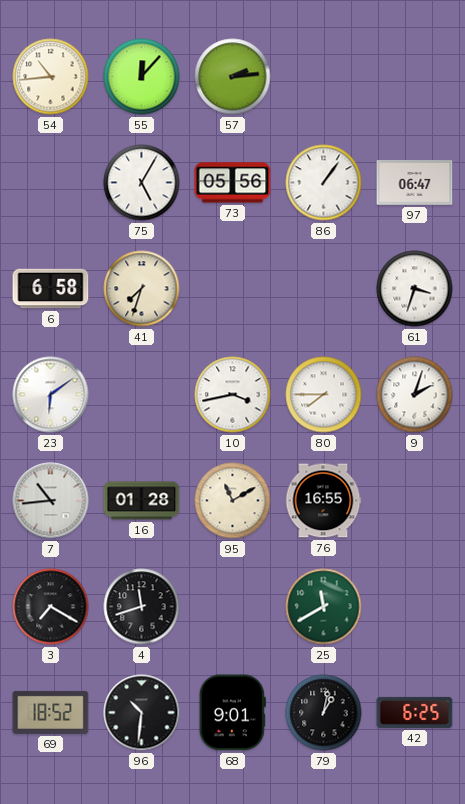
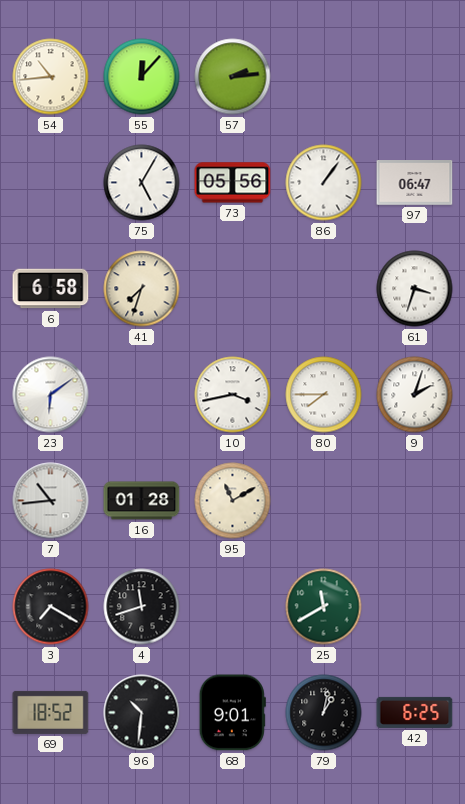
76: 16:55 -> none
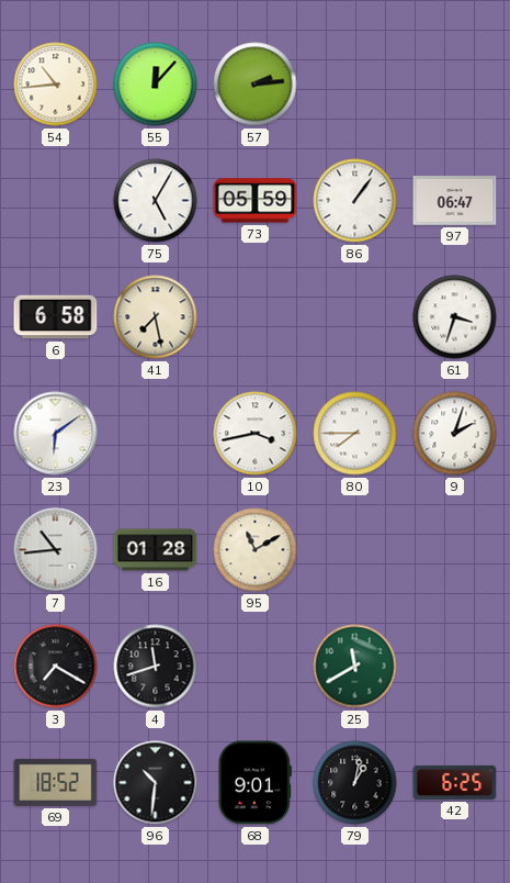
73: 05:56 -> 05:59
41: 7:33 -> 7:28
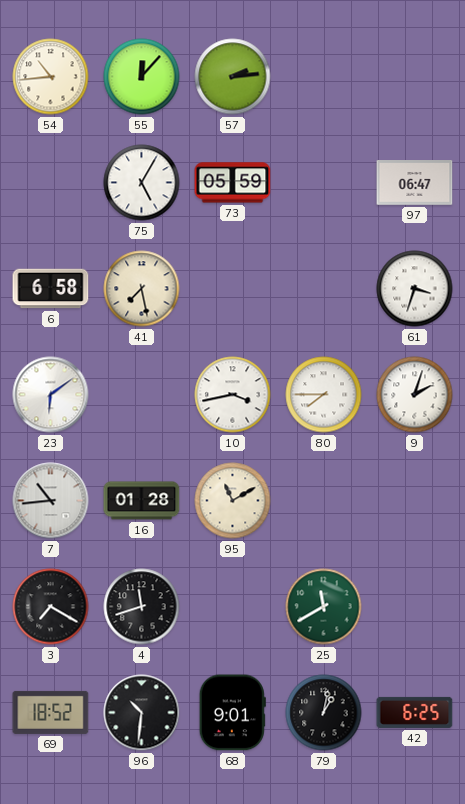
86: 1:06 -> none
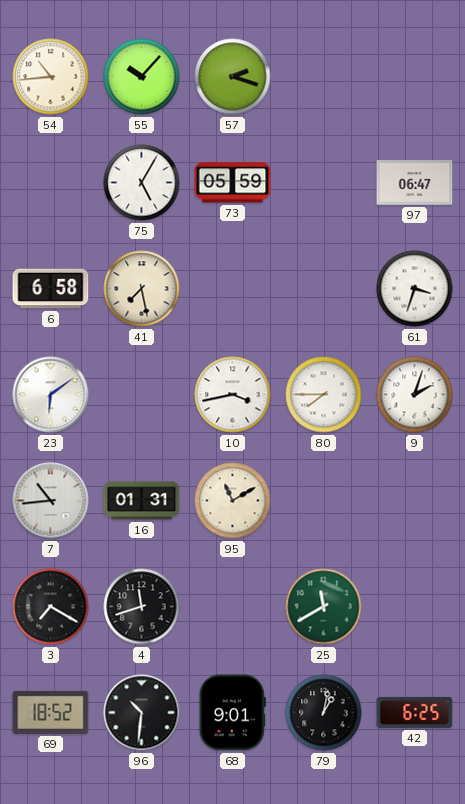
55: 12:07 -> 10:07
57: 2:14 -> 2:18
16: 01:28 -> 01:31
